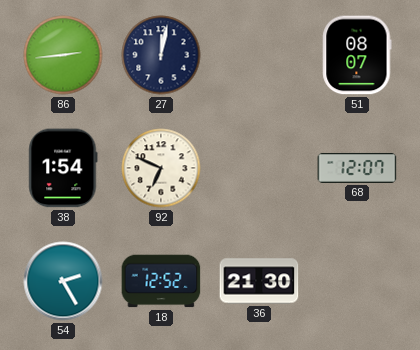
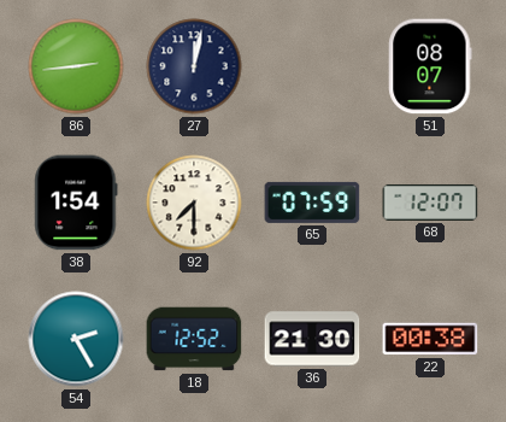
92: 6:49 -> 7:30
65: none -> 07:59
22: none -> 00:38
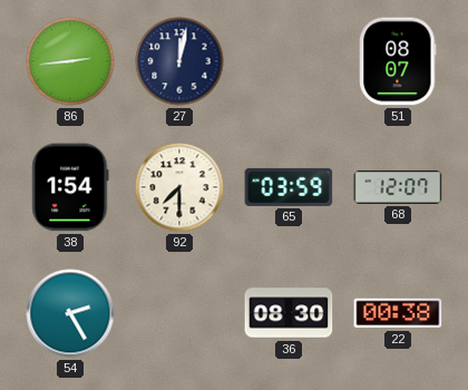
65: 07:59 -> 03:59
18: 12:52 -> none
36: 21:30 -> 08:30
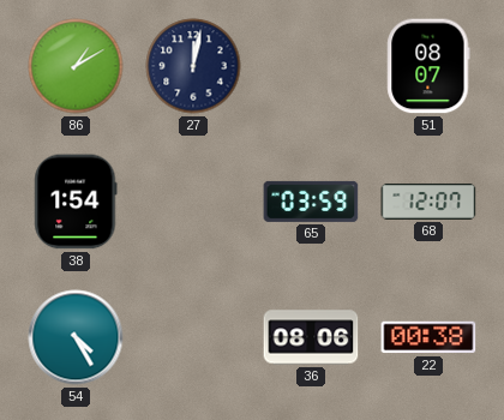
86: 2:44 -> 1:10
92: 7:30 -> none
54: 2:25 -> 4:25
36: 08:30 -> 08:06
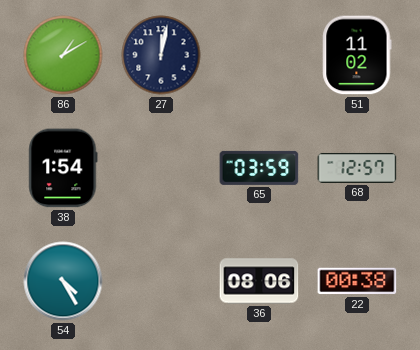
51: 08:07 -> 11:02
68: 12:07 -> 12:57
